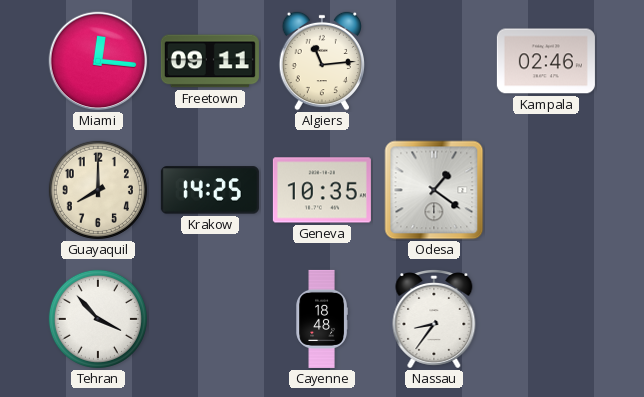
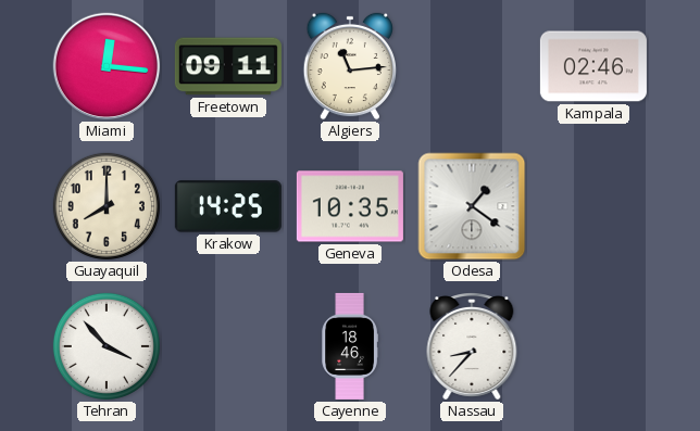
Cayenne: 18:48 -> 18:46
Nassau: 8:36 -> 8:37
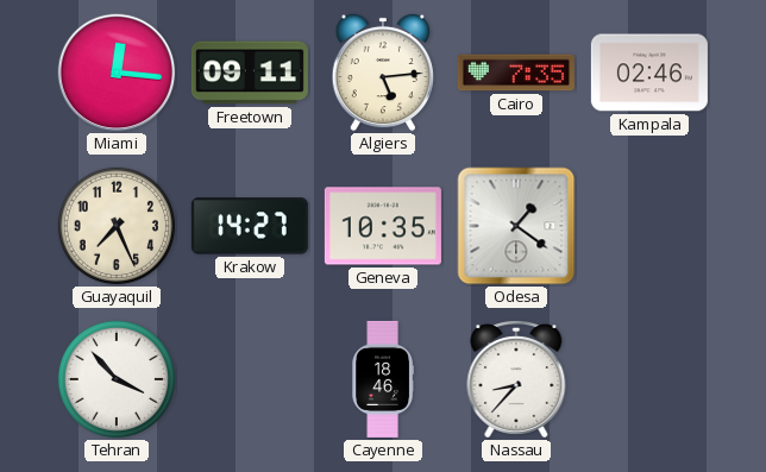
Algiers: 11:14 -> 5:14
Cairo: none -> 7:35
Guayaquil: 8:00 -> 7:26
Krakow: 14:25 -> 14:27
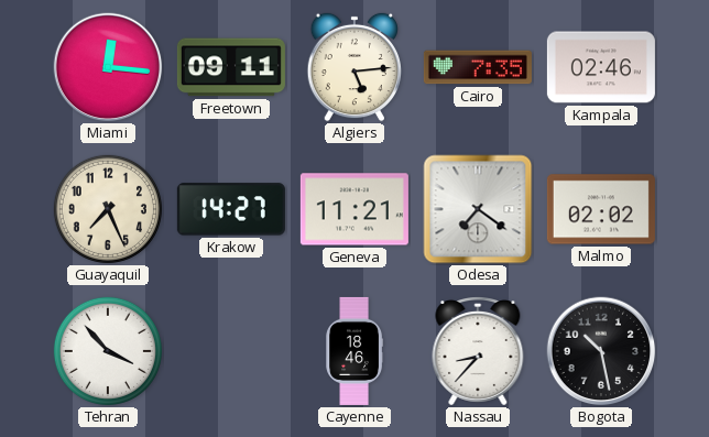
Geneva: 10:35 -> 11:21
Odesa: 1:21 -> 7:21
Malmo: none -> 02:02
Bogota: none -> 10:28
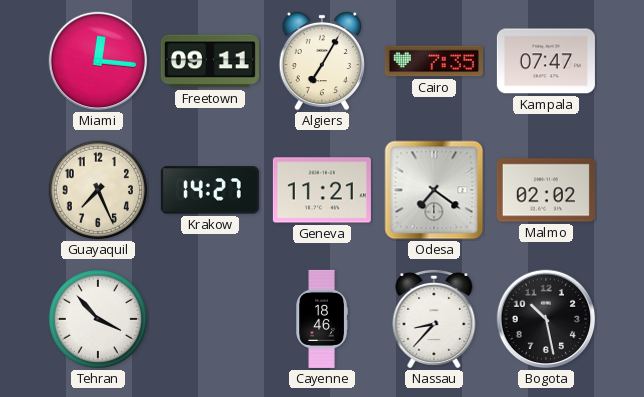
Algiers: 5:14 -> 7:05
Kampala: 02:46 -> 07:47
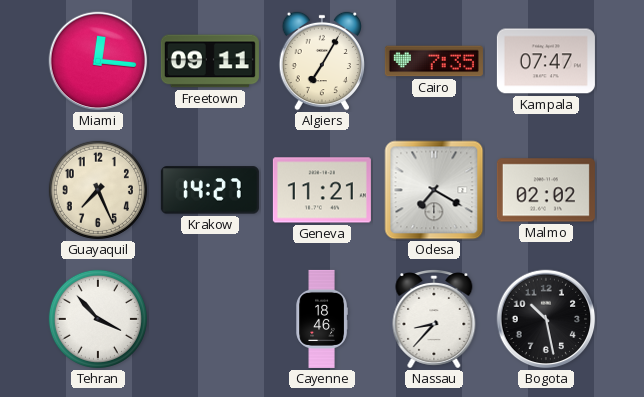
Odesa: 7:21 -> 7:20
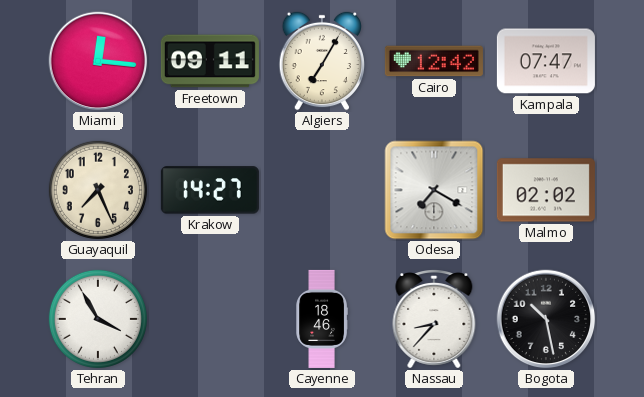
Cairo: 7:35 -> 12:42
Geneva: 11:21 -> none
Tehran: 3:53 -> 3:55
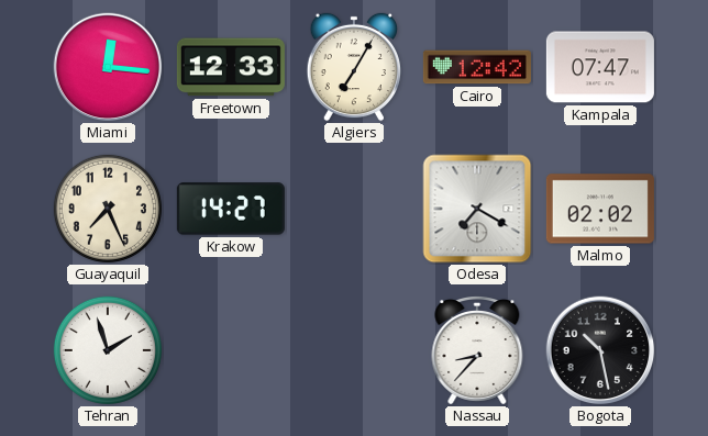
Freetown: 09:11 -> 12:33
Tehran: 3:55 -> 1:57
Cayenne: 18:46 -> none
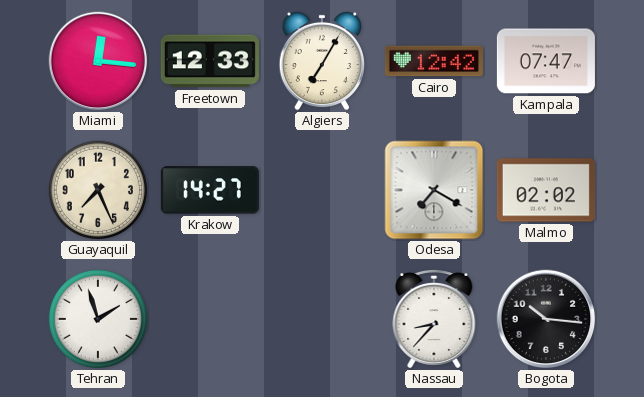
Bogota: 10:28 -> 10:16
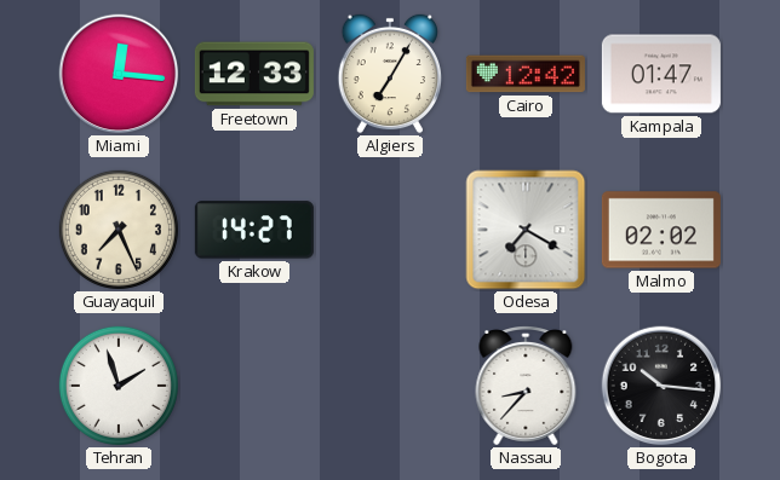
Kampala: 07:47 -> 01:47
